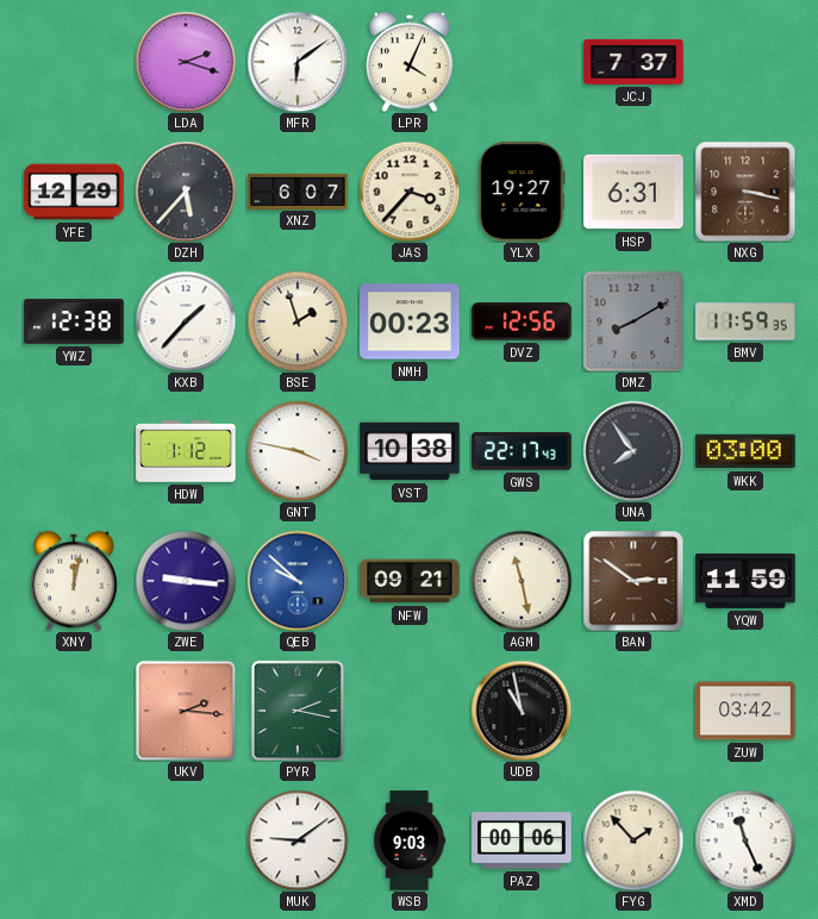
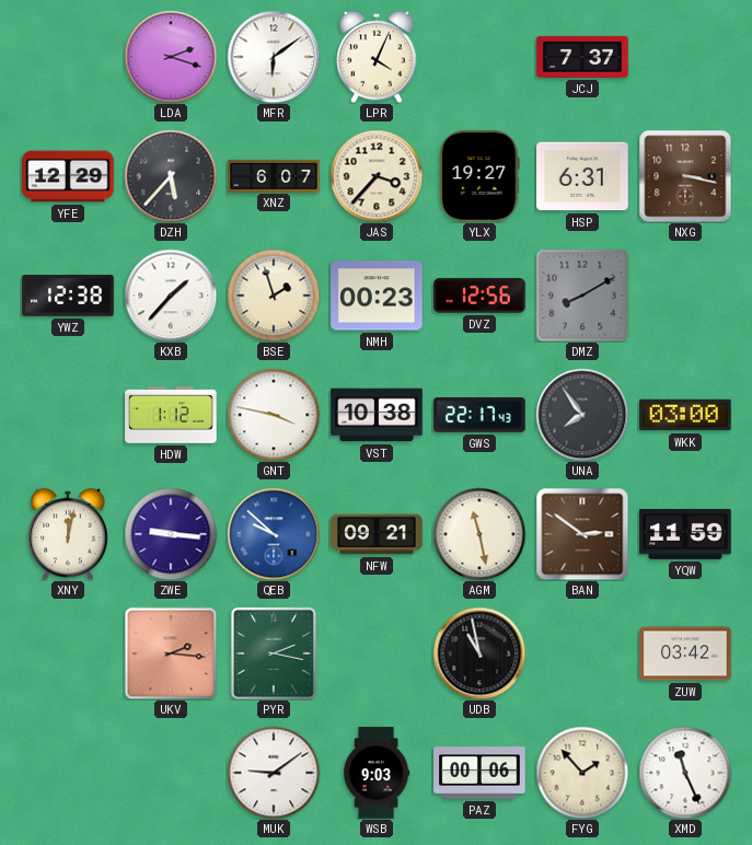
BMV: 11:59 -> none
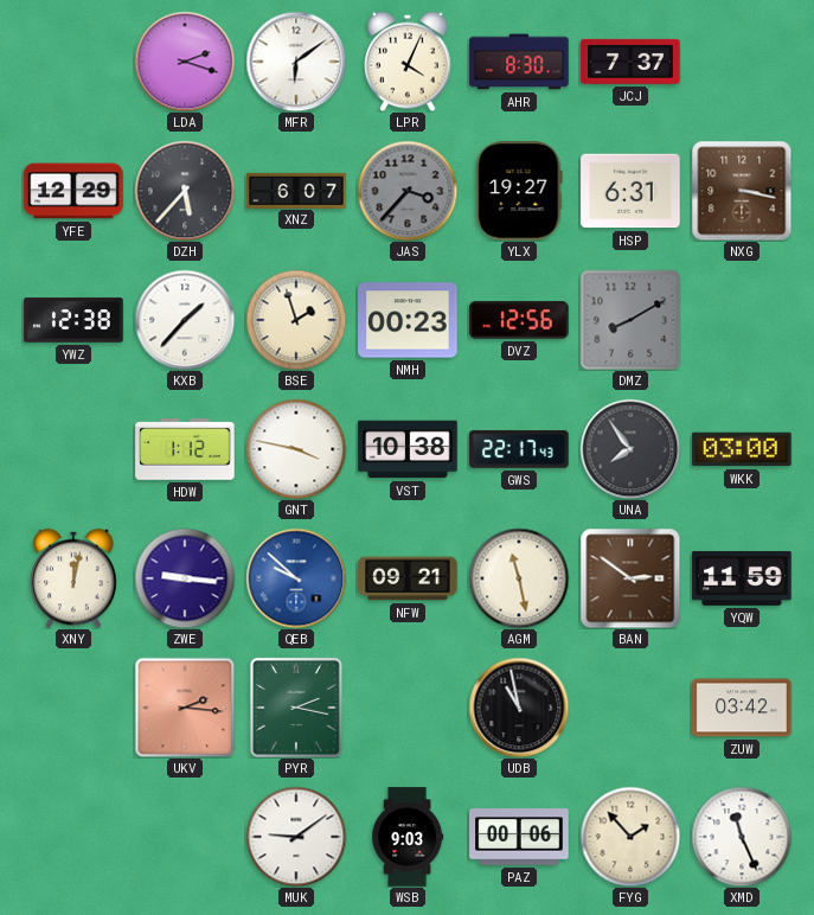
AHR: none -> 8:30
JAS dial: cream -> grey
